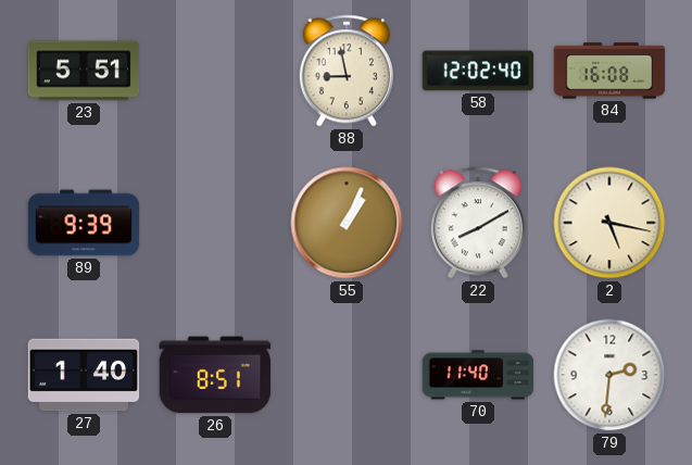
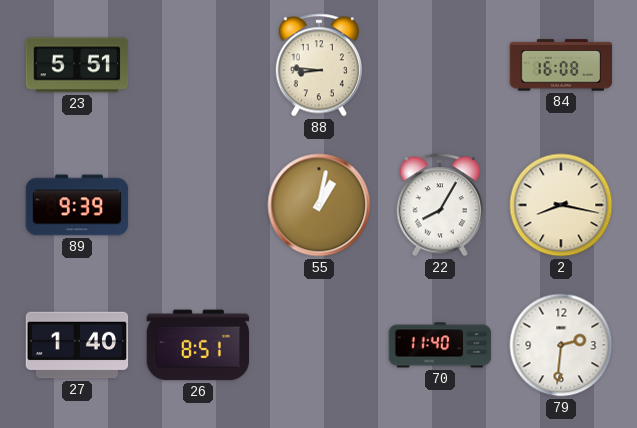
88: 8:58 -> 8:46
58: 12:02 -> none
55: 1:04 -> 1:02
22: 8:10 -> 8:05
2: 5:17 -> 8:17
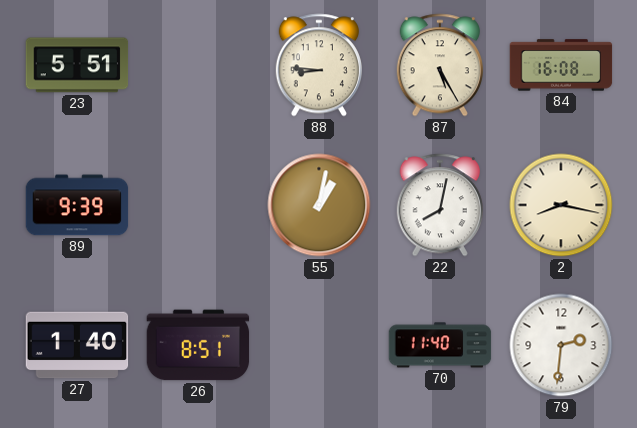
87: none -> 5:25
22: 8:05 -> 8:02
